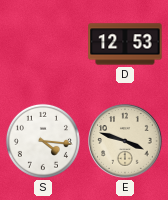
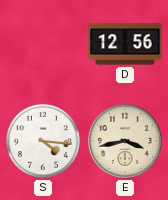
D: 12:53 -> 12:56
E: 3:48 -> 3:43
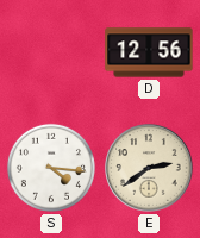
E: 3:43 -> 2:39
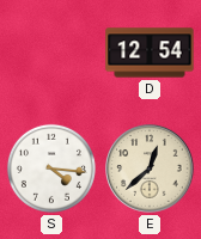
D: 12:56 -> 12:54
E: 2:39 -> 12:38
